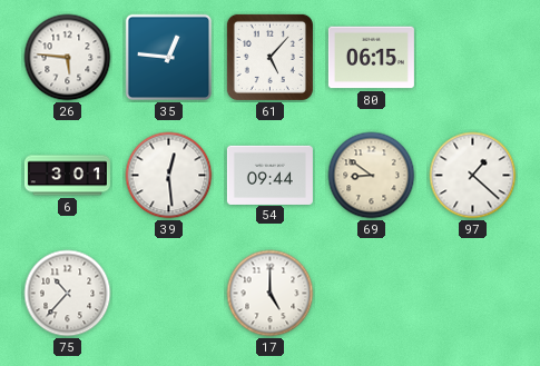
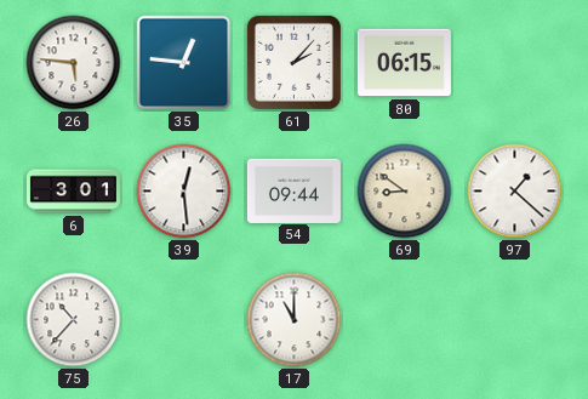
61: 5:07 -> 2:07
17: 5:00 -> 11:00
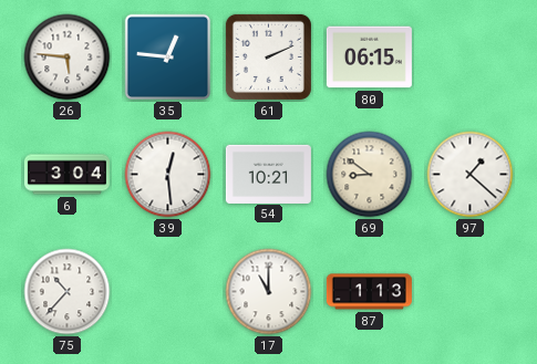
61: 2:07 -> 2:11
6: 3:01 -> 3:04
54: 09:44 -> 10:21
87: none -> 1:13
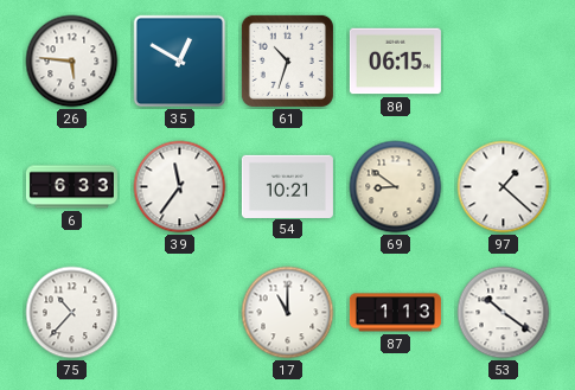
35: 12:46 -> 12:50
61: 2:11 -> 10:33
6: 3:04 -> 6:33
39: 12:29 -> 11:36
53: none -> 10:21
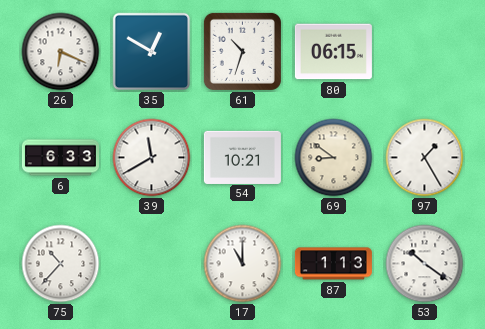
26: 5:46 -> 6:19
39: 11:36 -> 11:40
97: 1:22 -> 1:25
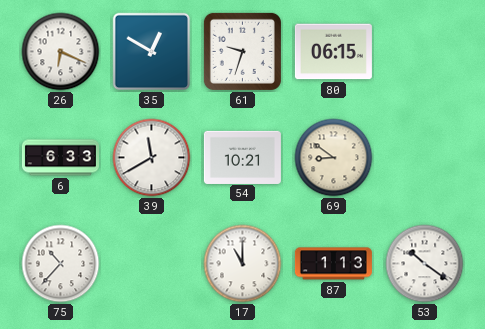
61: 10:33 -> 9:33
97: 1:25 -> none
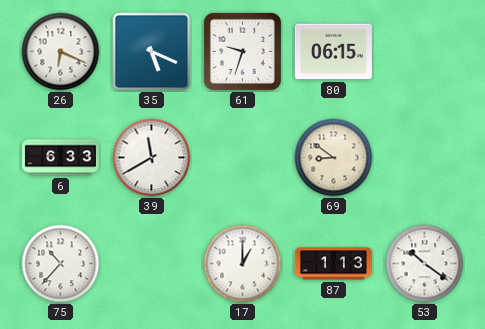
35: 12:50 -> 5:19
54: 10:21 -> none
17: 11:00 -> 1:00
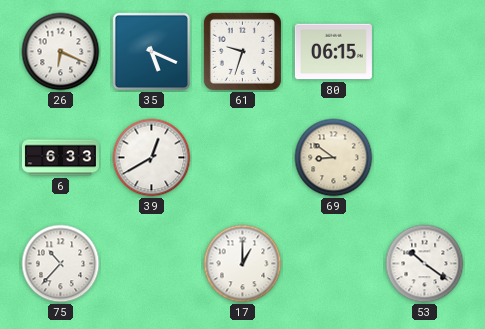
39: 11:40 -> 12:40
87: 1:13 -> none
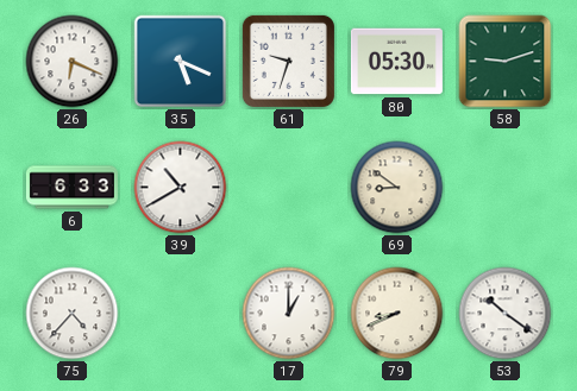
80: 06:15 -> 05:30
58: none -> 9:12
39: 12:40 -> 10:40
75: 10:37 -> 4:37
79: none -> 8:41
